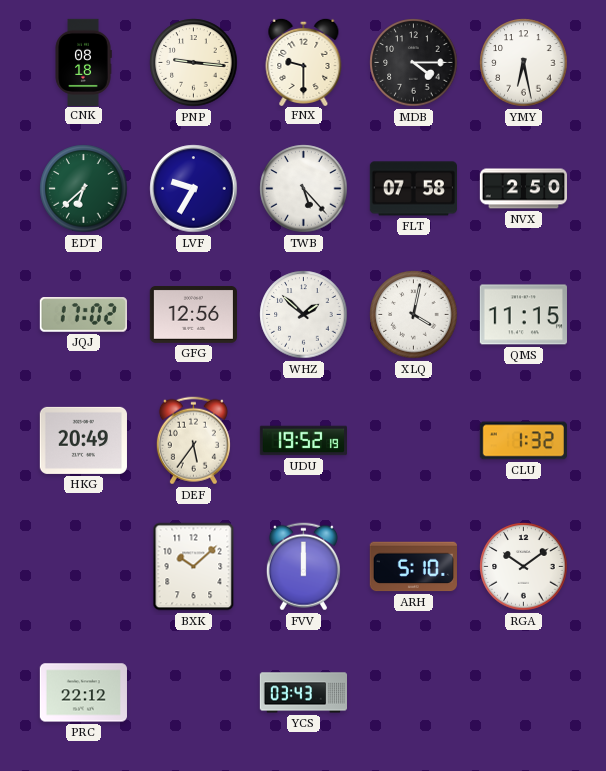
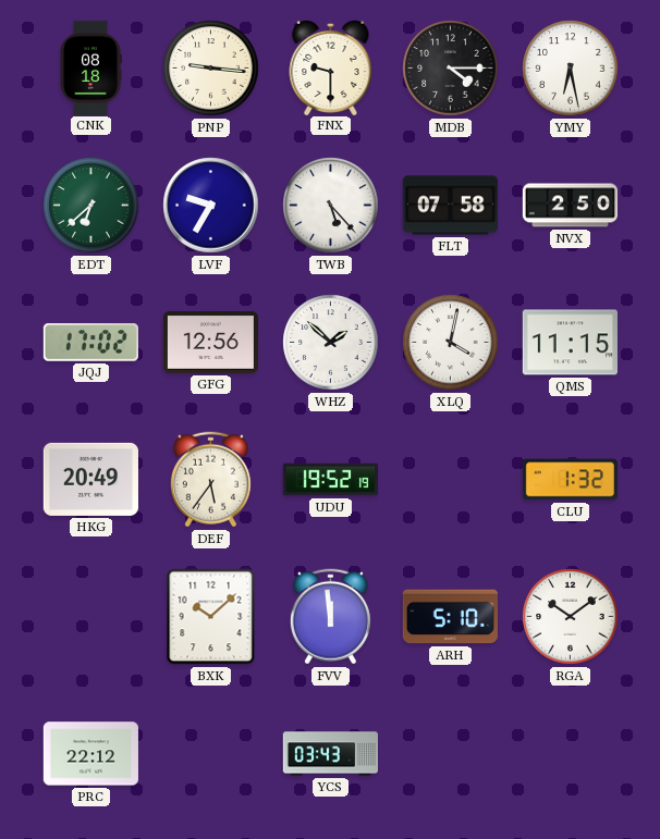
FVV: 12:00 -> 11:59
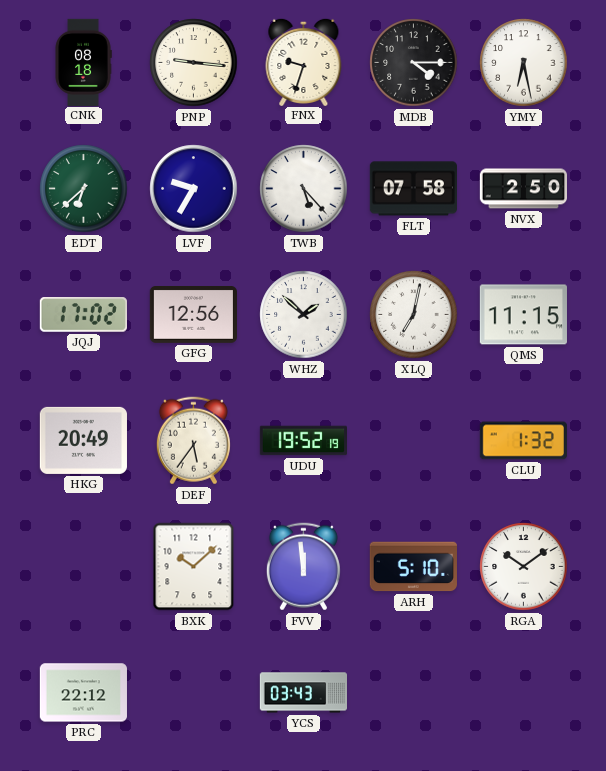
FNX: 9:30 -> 9:33
XLQ: 4:02 -> 7:02
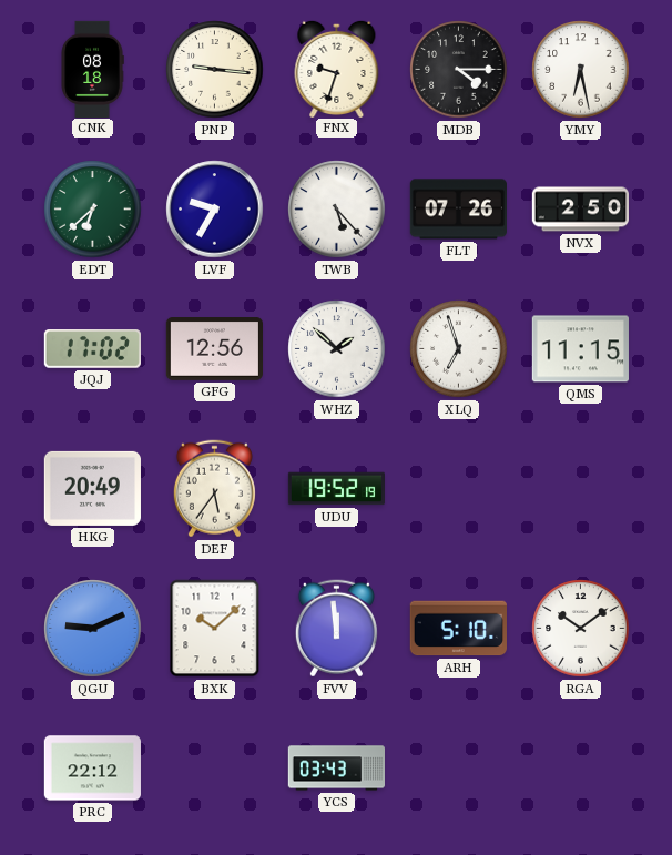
FLT: 07:58 -> 07:26
XLQ: 7:02 -> 6:57
CLU: 1:32 -> none
QGU: none -> 9:11
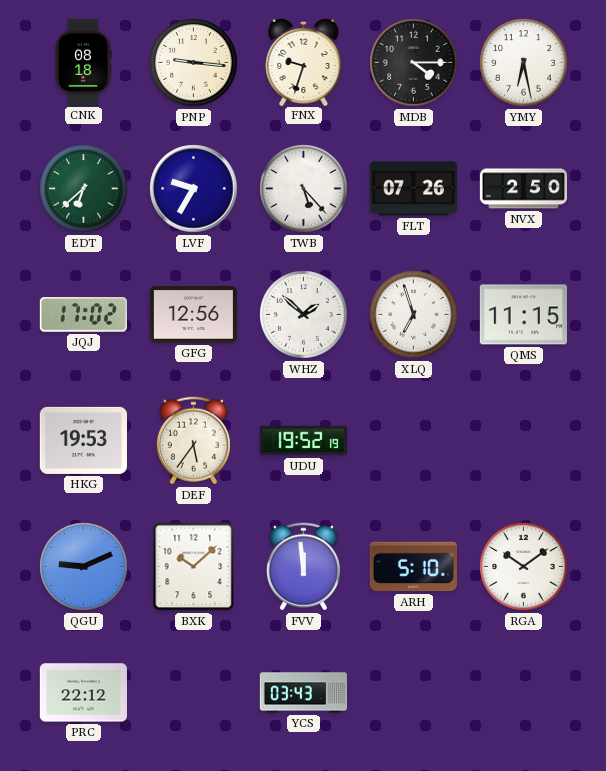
HKG: 20:49 -> 19:53
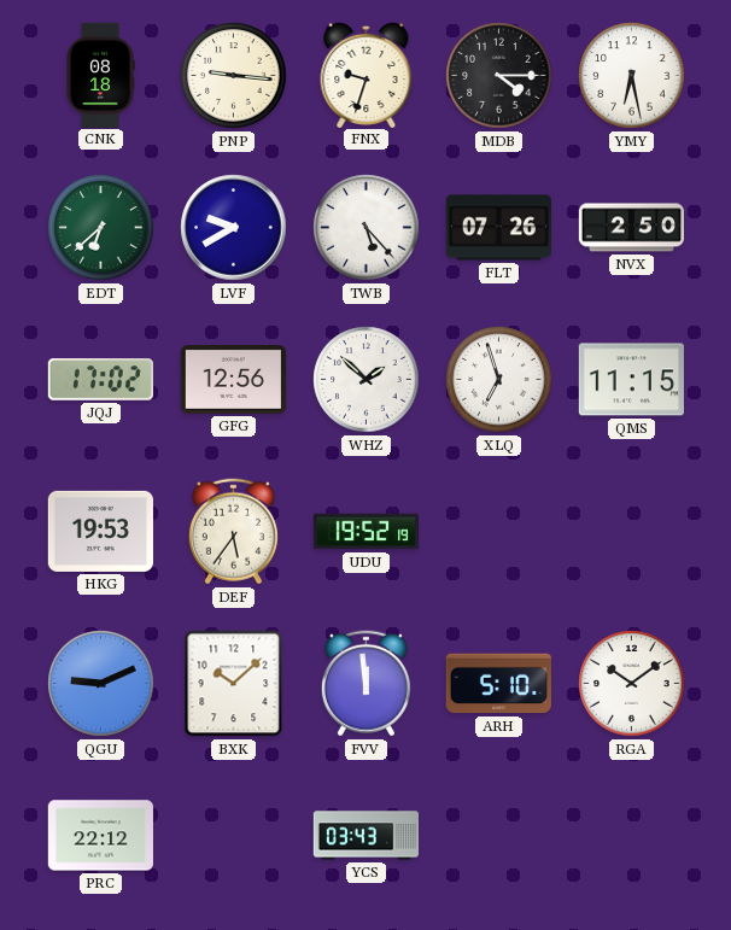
LVF: 9:35 -> 9:40
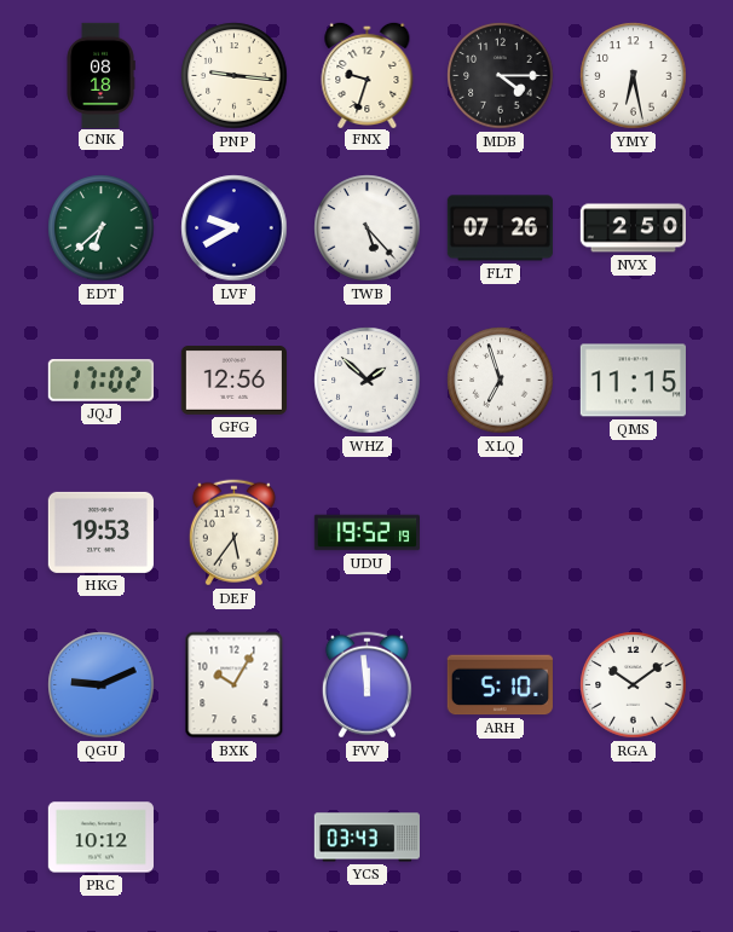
BXK: 10:08 -> 10:05
PRC: 22:12 -> 10:12
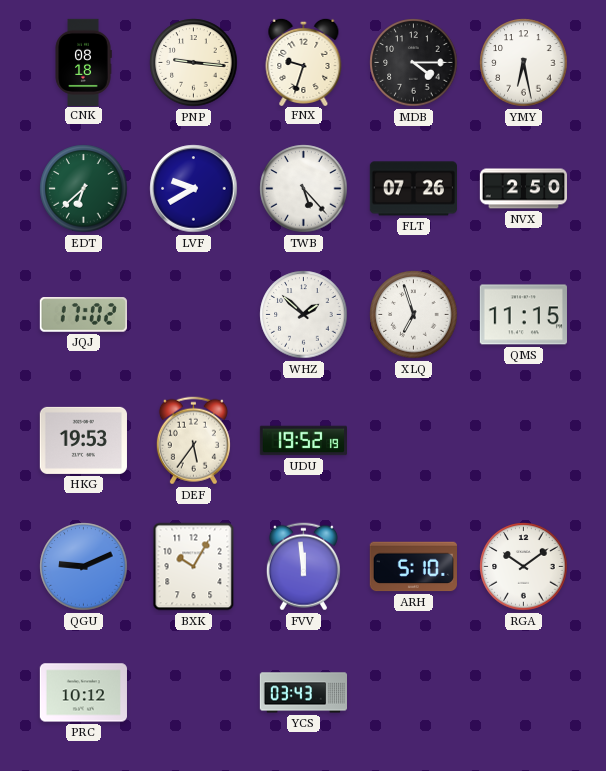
GFG: 12:56 -> none
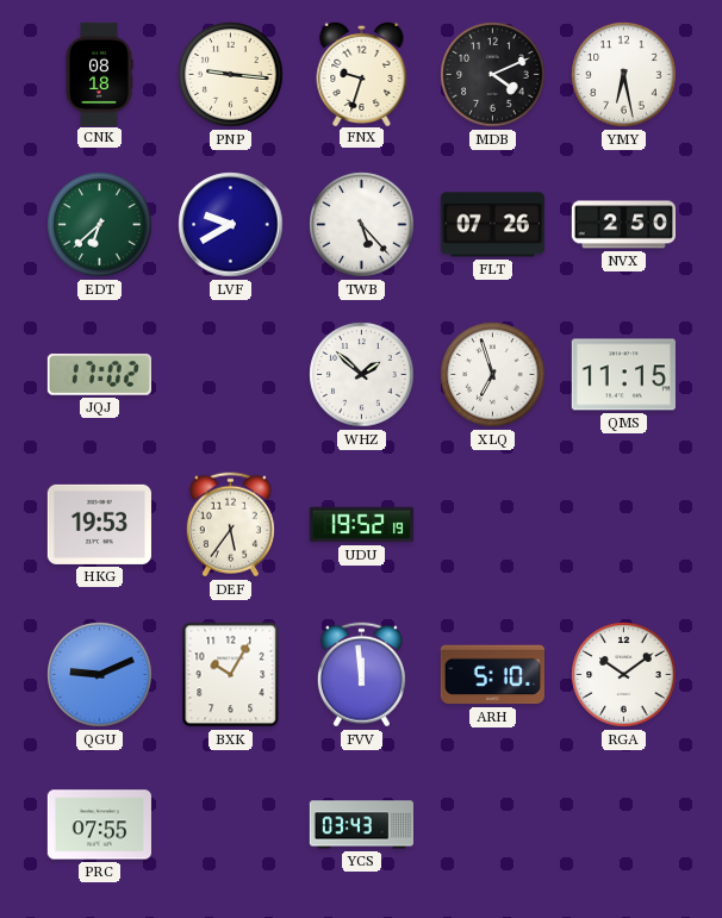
MDB: 4:15 -> 4:11
PRC: 10:12 -> 07:55
